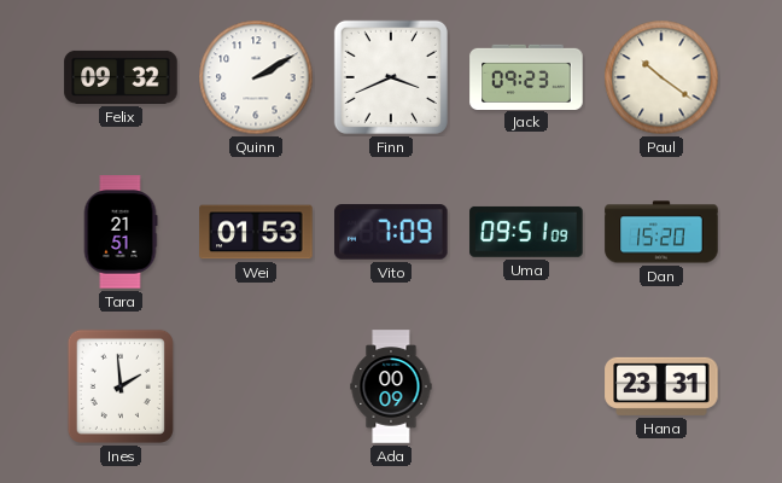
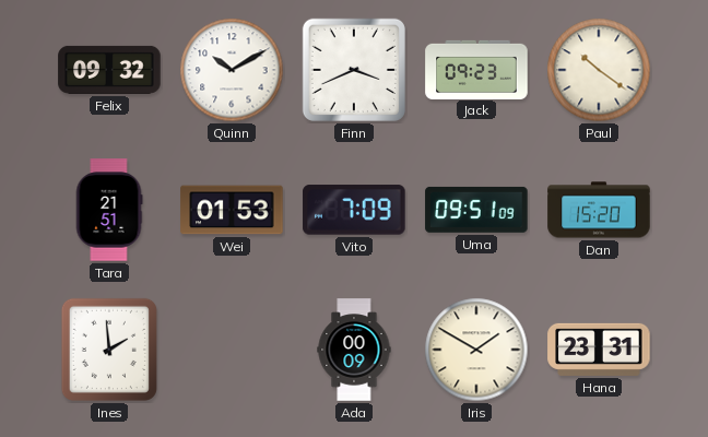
Quinn: 2:10 -> 10:10
Iris: none -> 1:50
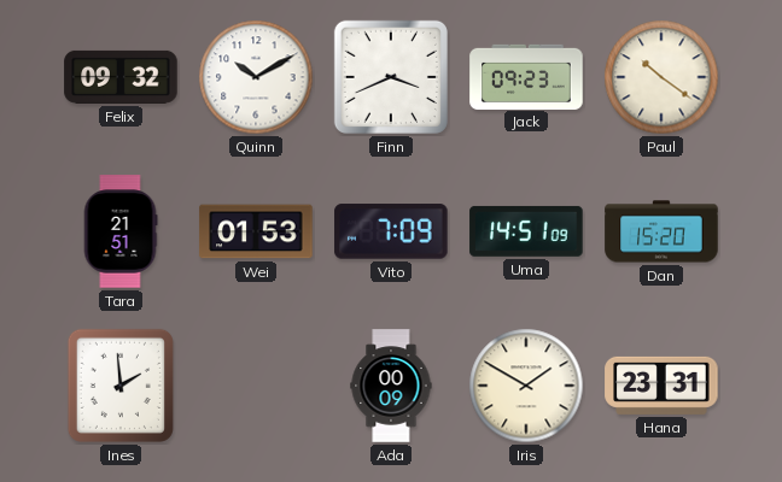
Uma: 09:51 -> 14:51
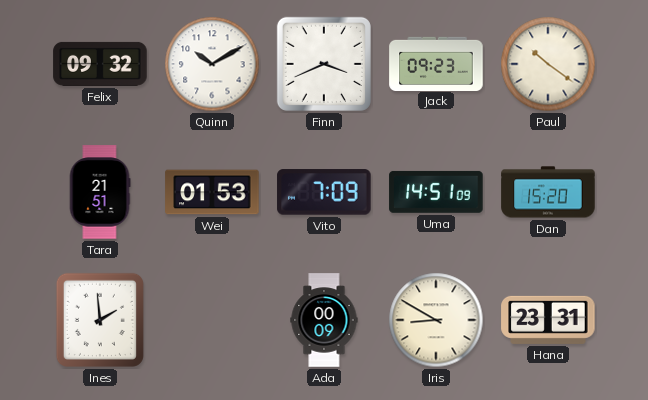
Iris: 1:50 -> 8:50
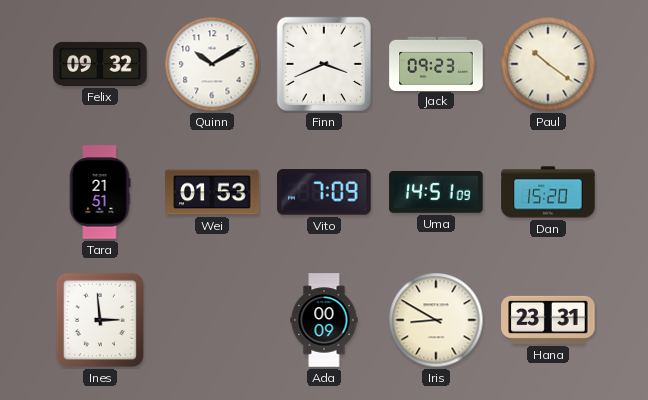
Ines: 1:59 -> 2:59
